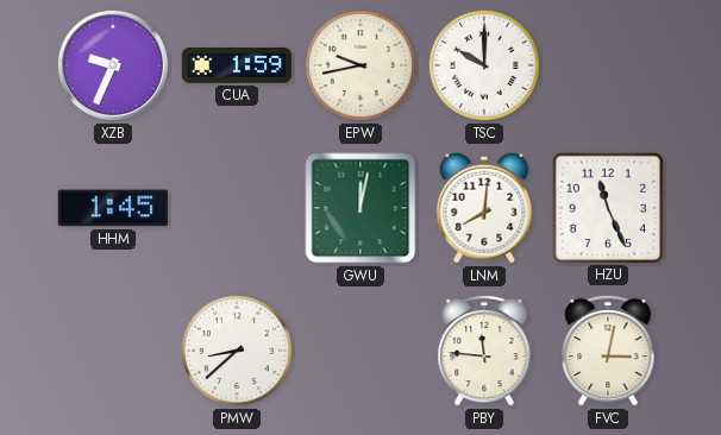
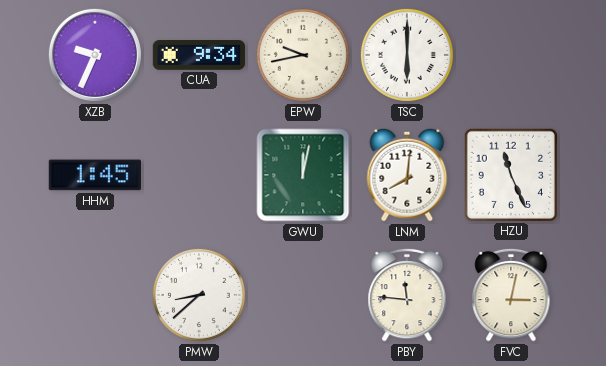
CUA: 1:59 -> 9:34
TSC: 10:00 -> 6:00
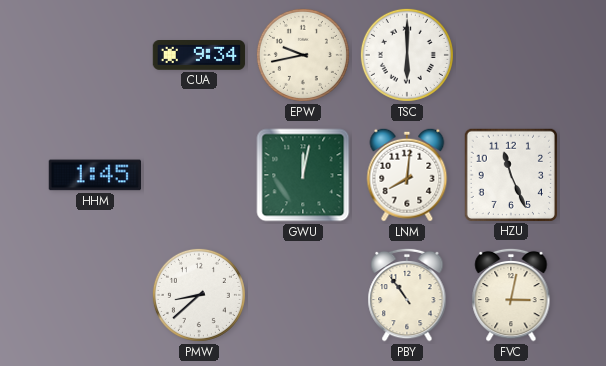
XZB: 9:34 -> none
PBY: 11:46 -> 10:54
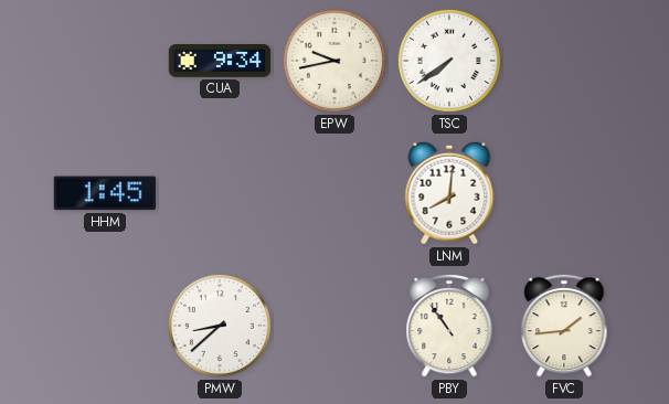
TSC: 6:00 -> 7:39
GWU: 12:02 -> none
HZU: 11:26 -> none
FVC: 3:02 -> 1:44
